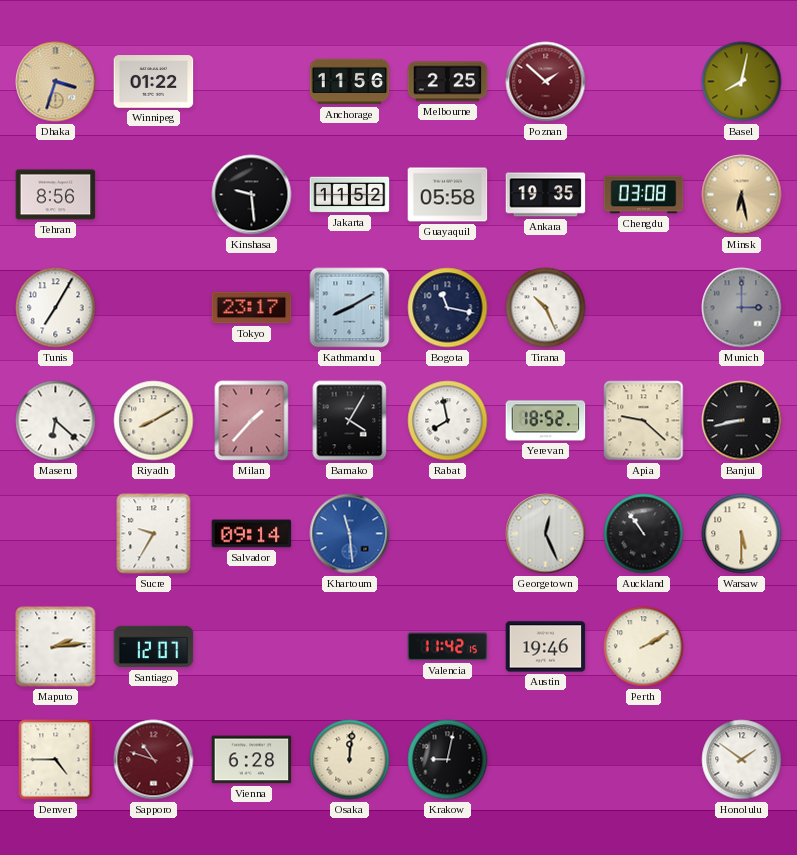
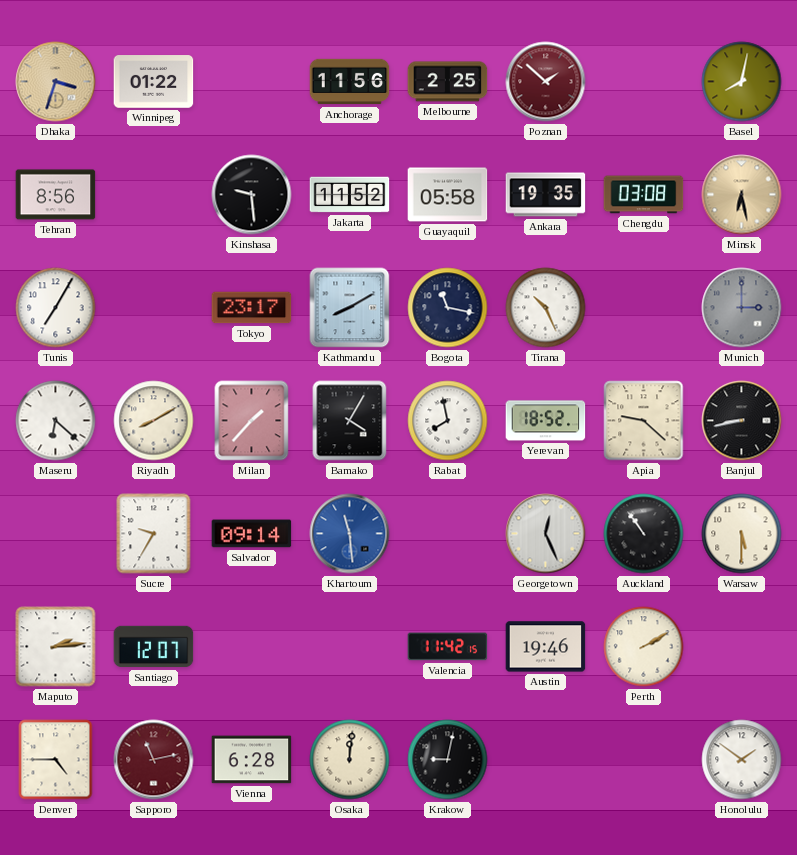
Sapporo: 10:48 -> 11:13
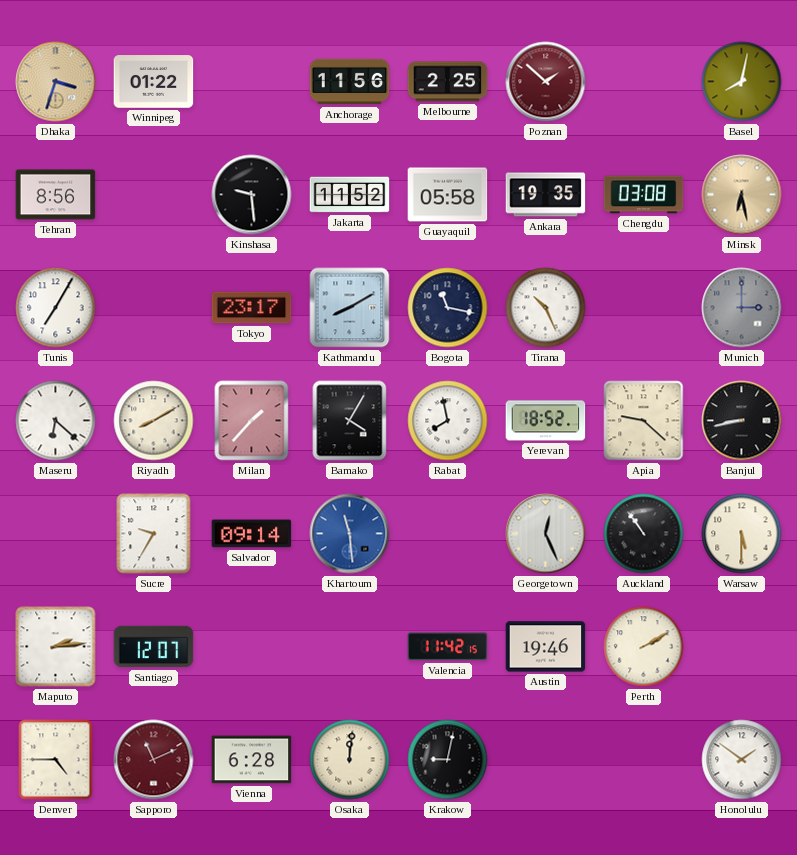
Sapporo: 11:13 -> 11:11
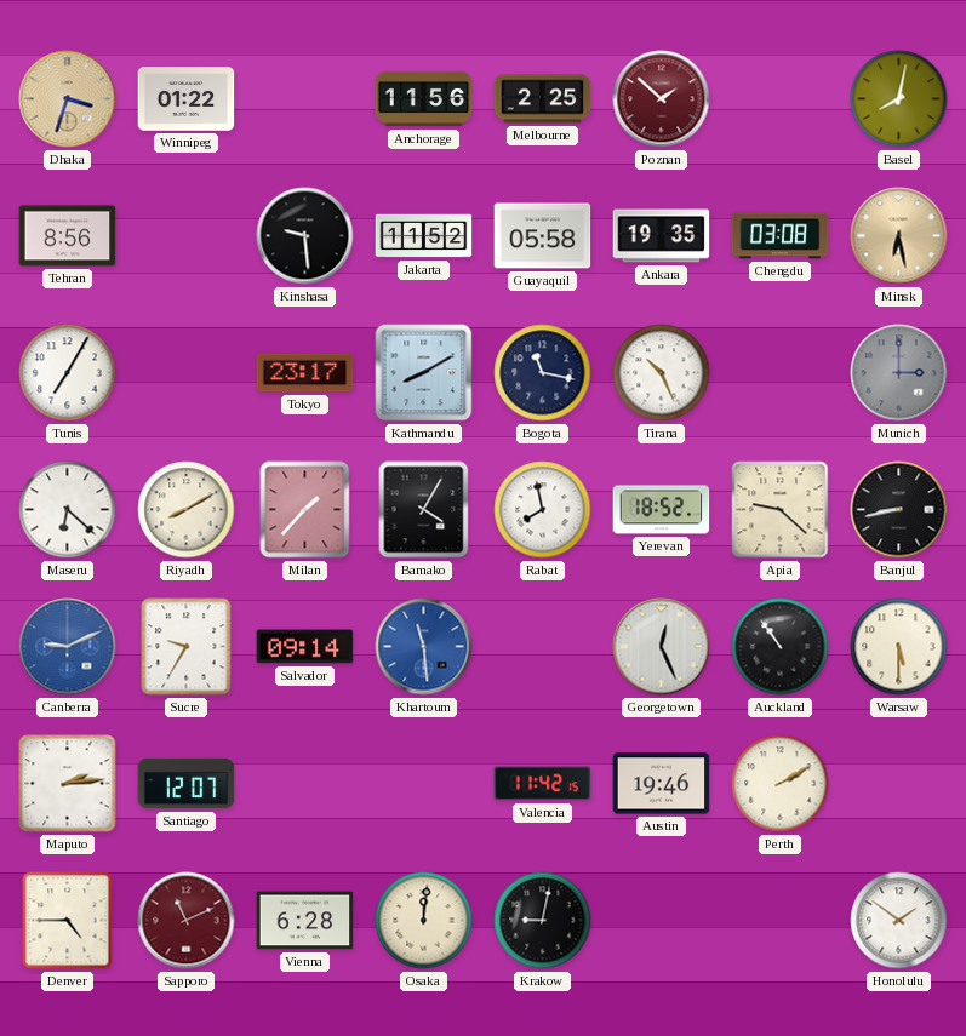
Canberra: none -> 9:11
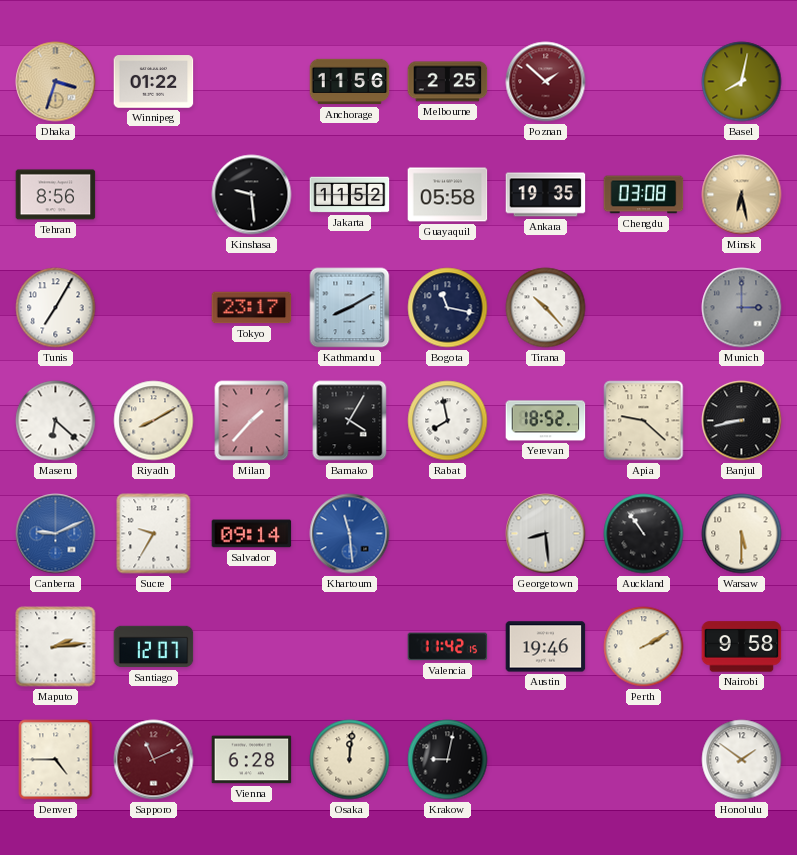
Tirana: 10:26 -> 10:23
Georgetown: 12:26 -> 8:29
Nairobi: none -> 9:58
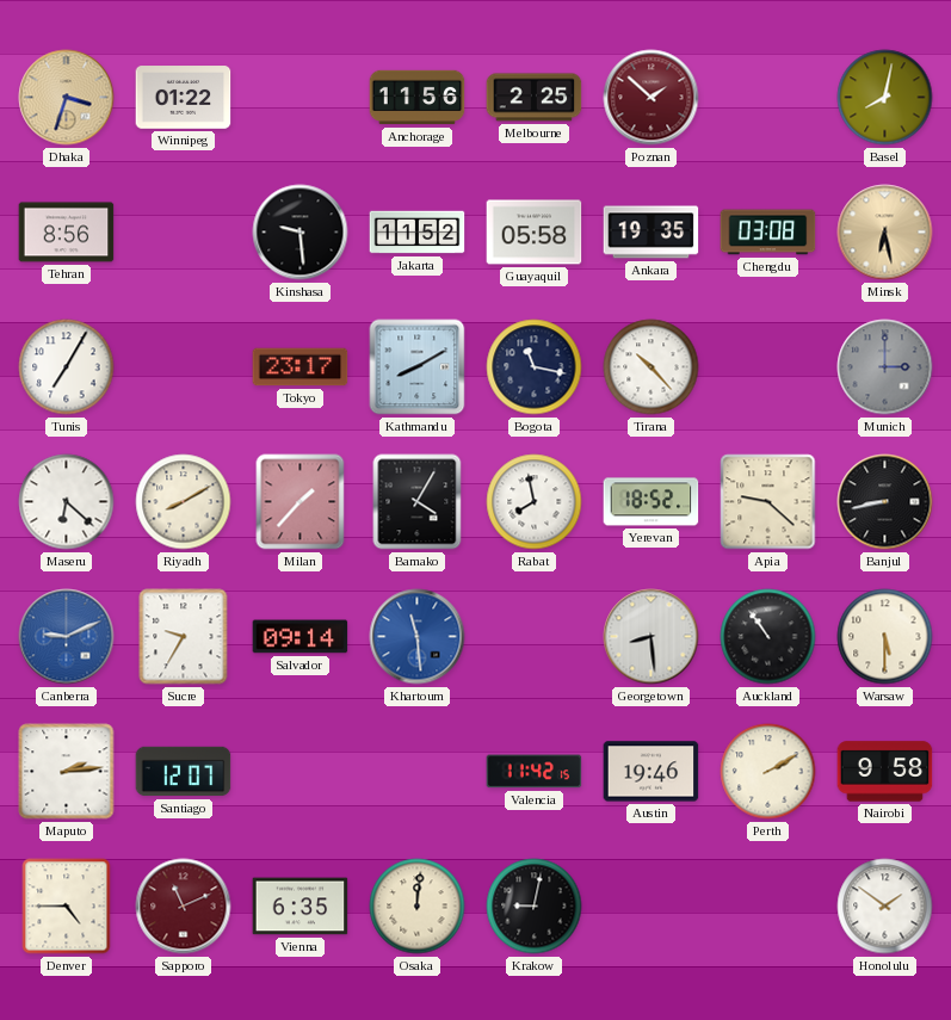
Vienna: 6:28 -> 6:35
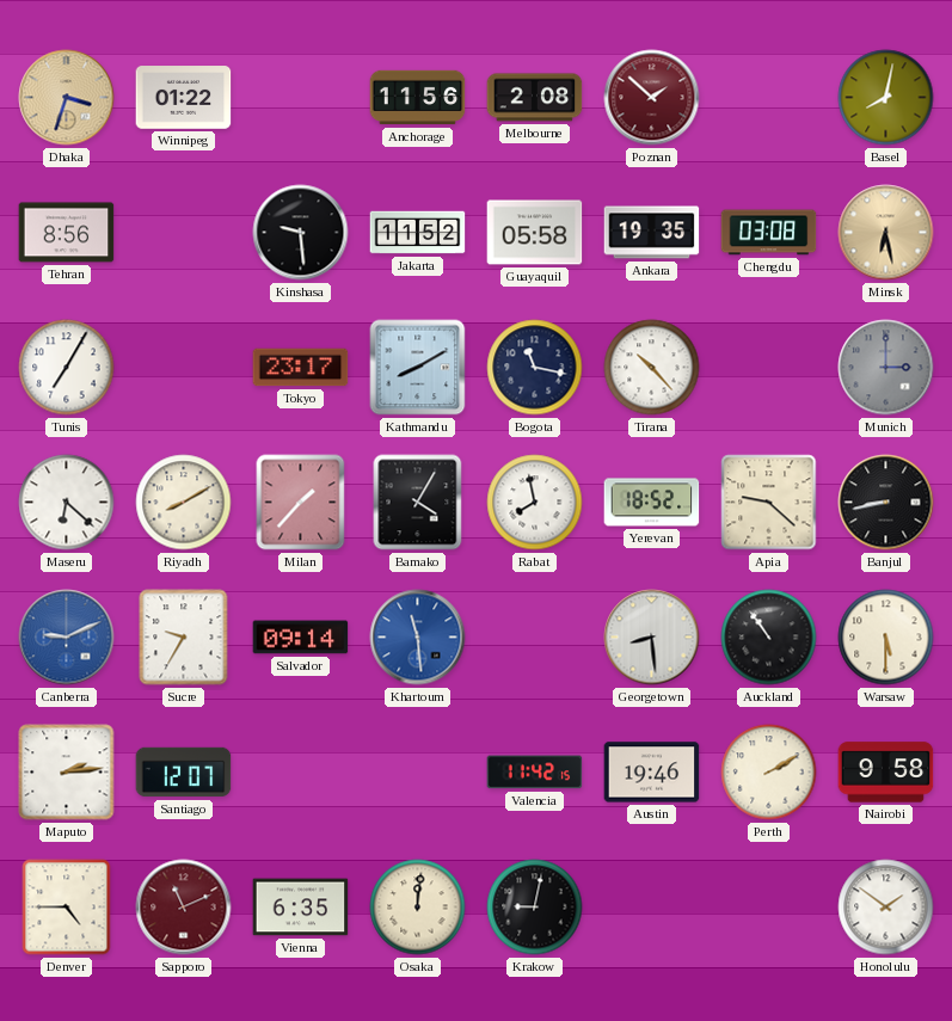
Melbourne: 2:25 -> 2:08
